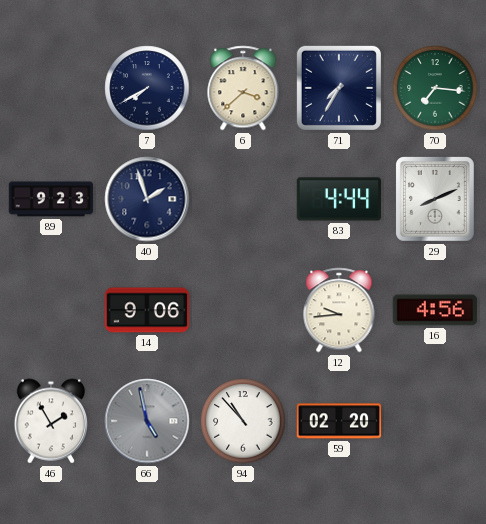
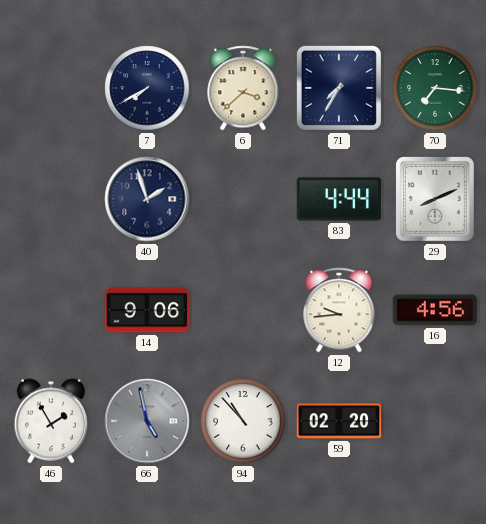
89: 9:23 -> none
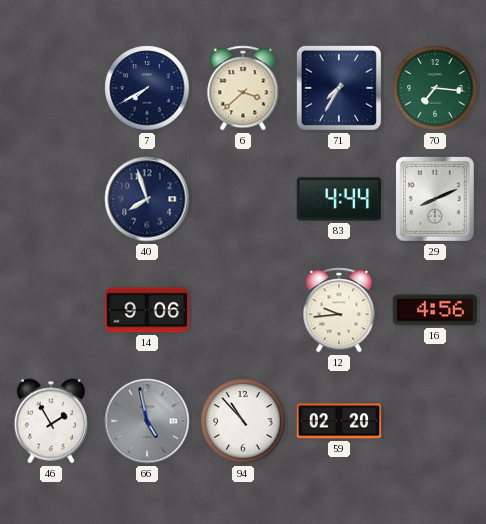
40: 1:57 -> 7:57
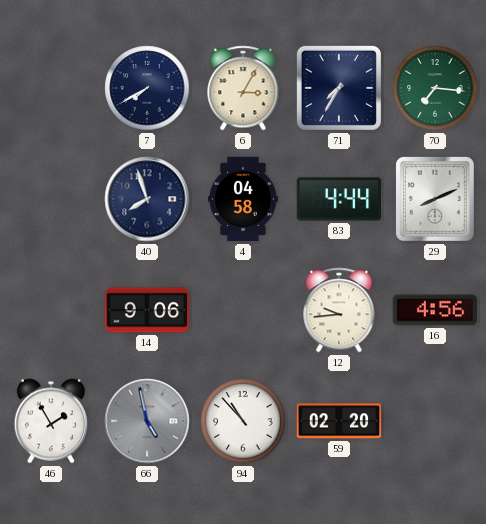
6: 3:38 -> 3:05
4: none -> 04:58
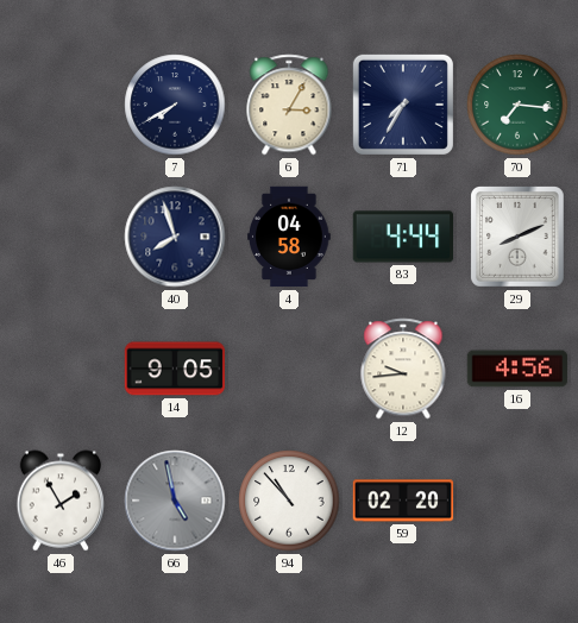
14: 9:06 -> 9:05
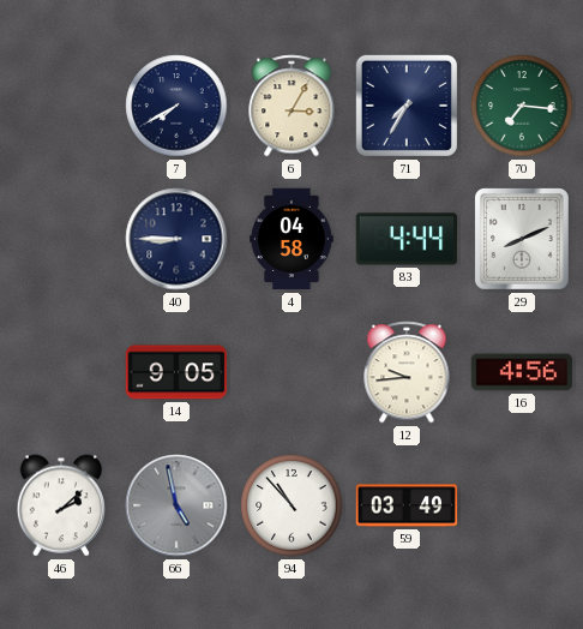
40: 7:57 -> 8:45
46: 1:55 -> 2:08
59: 02:20 -> 03:49
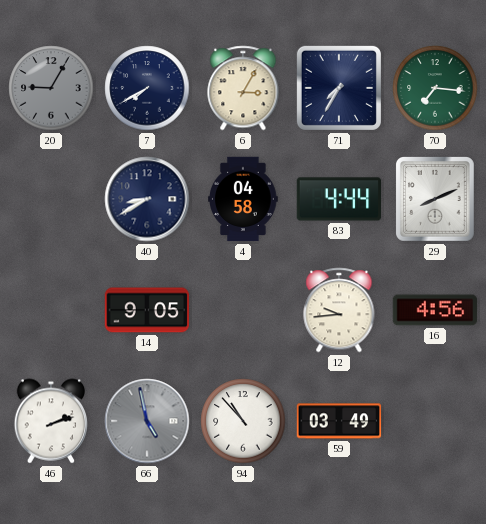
20: none -> 9:05
40: 8:45 -> 8:40
46: 2:08 -> 2:12
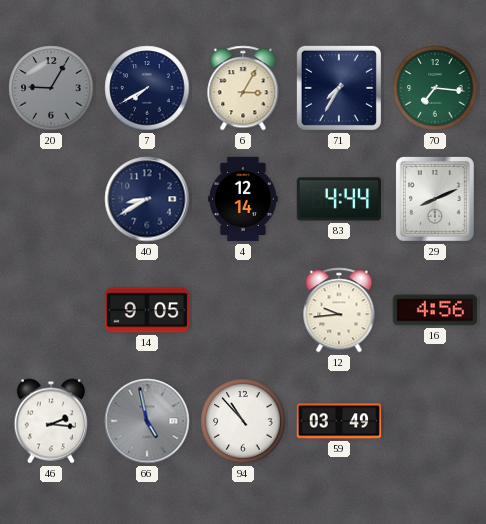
4: 04:58 -> 12:14
46: 2:12 -> 2:16
